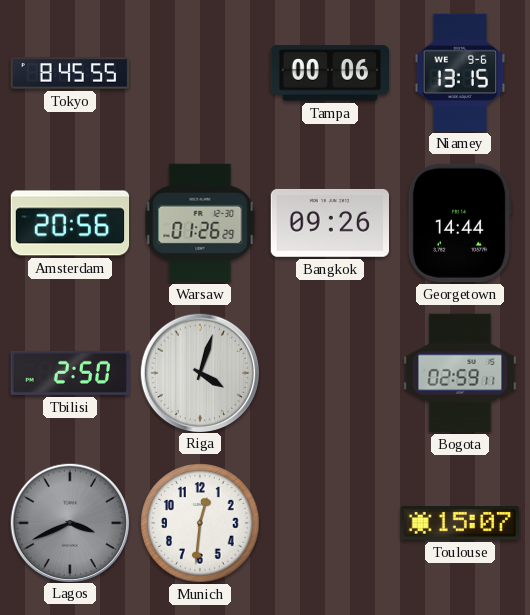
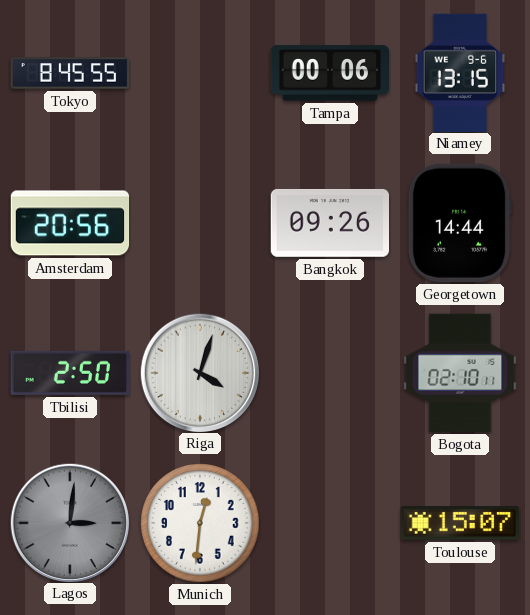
Warsaw: 01:26 -> none
Bogota: 02:59 -> 02:10
Lagos: 3:41 -> 3:01
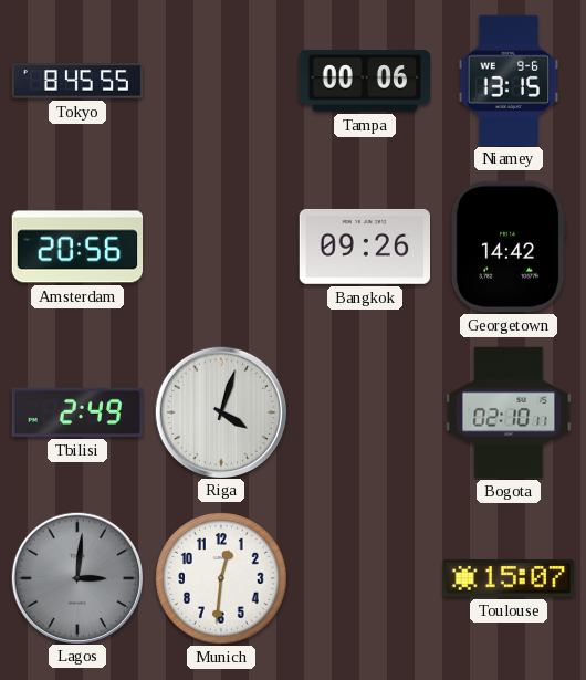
Georgetown: 14:44 -> 14:42
Tbilisi: 2:50 -> 2:49
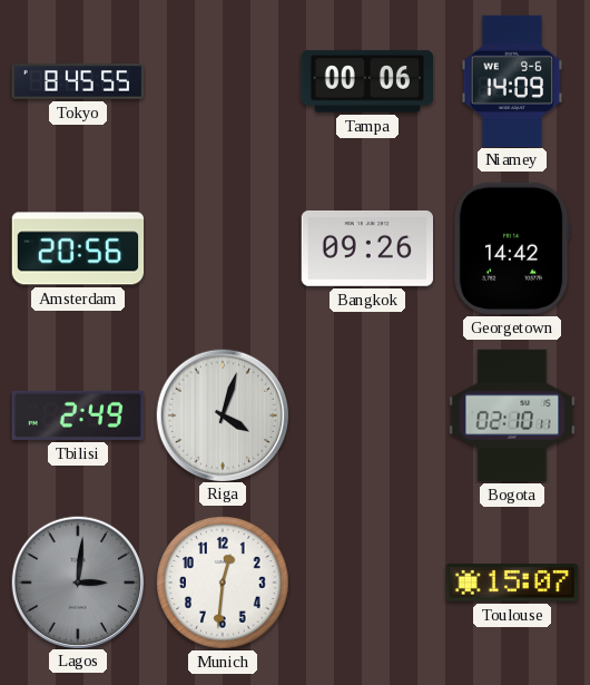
Niamey: 13:15 -> 14:09
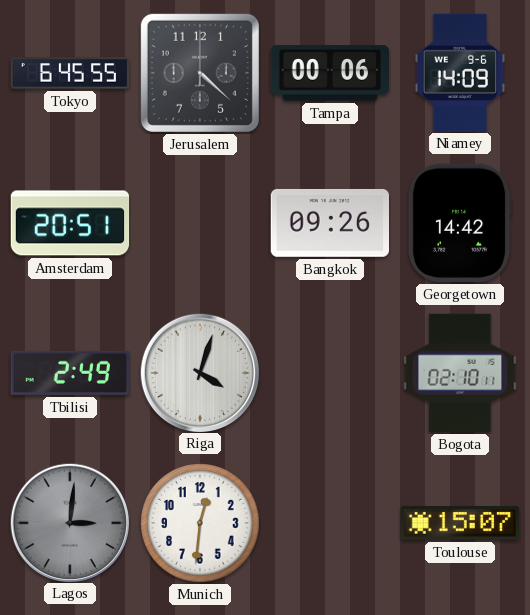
Tokyo: 8:45 -> 6:45
Jerusalem: none -> 4:22
Amsterdam: 20:56 -> 20:51
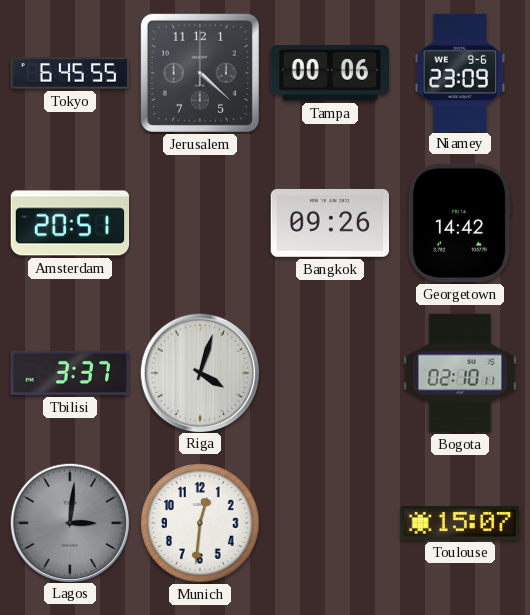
Niamey: 14:09 -> 23:09
Tbilisi: 2:49 -> 3:37
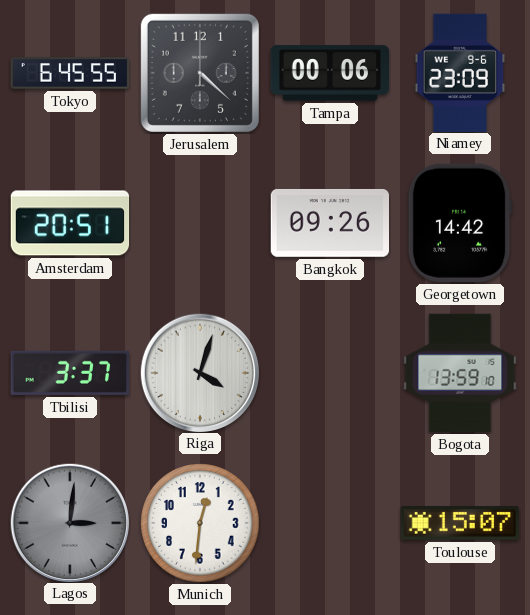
Bogota: 02:10 -> 13:59
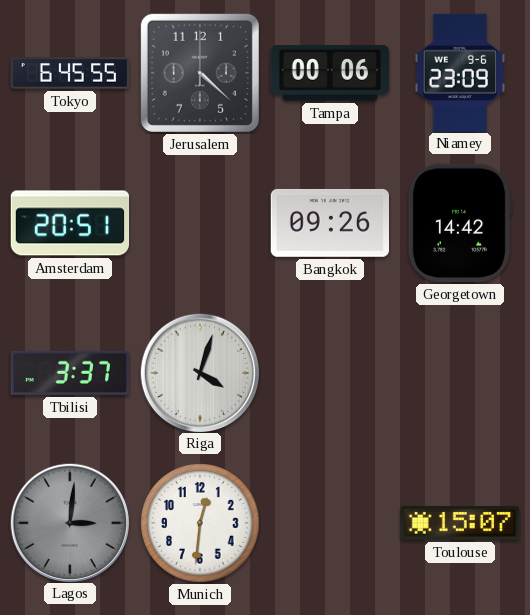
Bogota: 13:59 -> none
